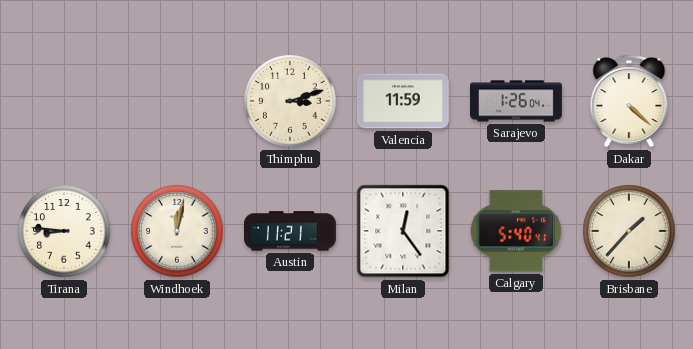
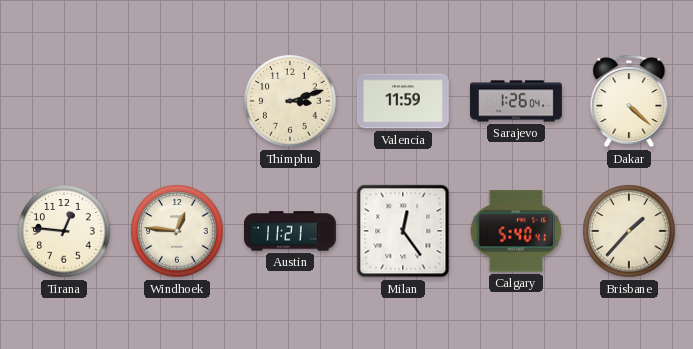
Tirana: 8:46 -> 12:46
Windhoek: 12:02 -> 12:46
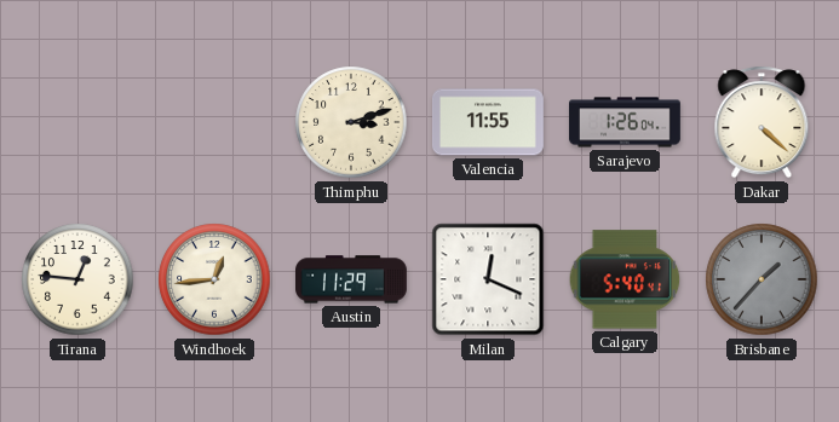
Valencia: 11:59 -> 11:55
Windhoek: 12:46 -> 12:44
Austin: 11:21 -> 11:29
Milan: 12:24 -> 12:19
Brisbane dial: cream -> grey
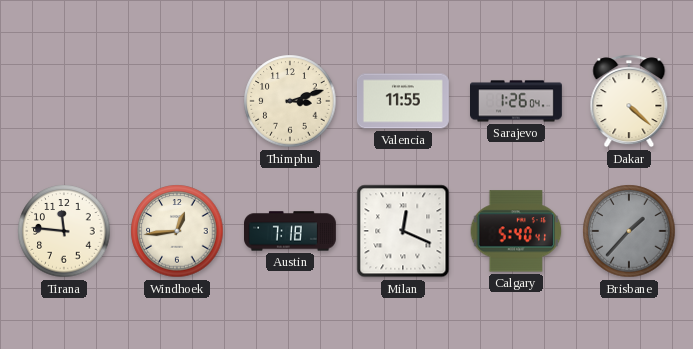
Tirana: 12:46 -> 11:46
Austin: 11:29 -> 7:18
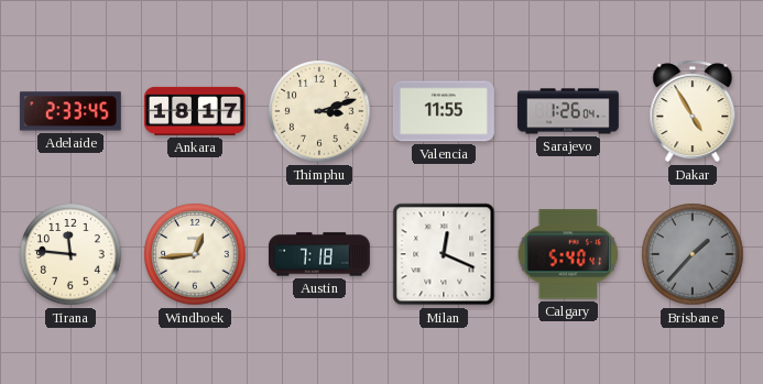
Adelaide: none -> 2:33
Ankara: none -> 18:17
Dakar: 4:22 -> 4:55
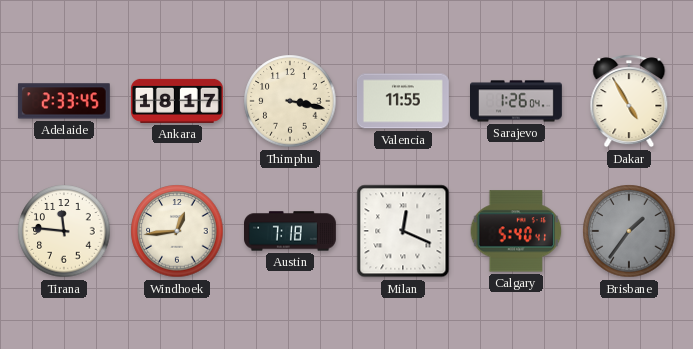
Thimphu: 3:12 -> 3:17
Brisbane: 1:37 -> 1:36
